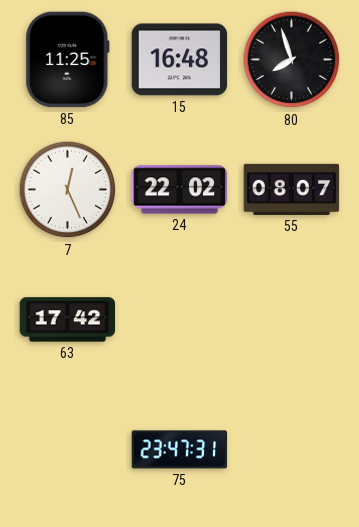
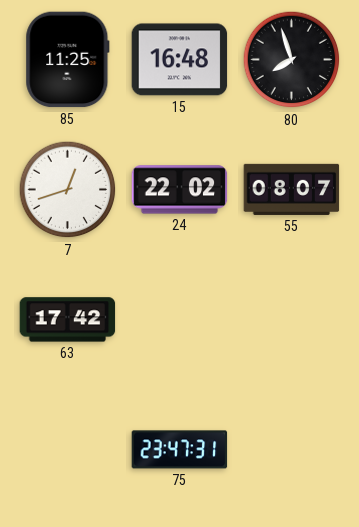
7: 12:26 -> 12:42
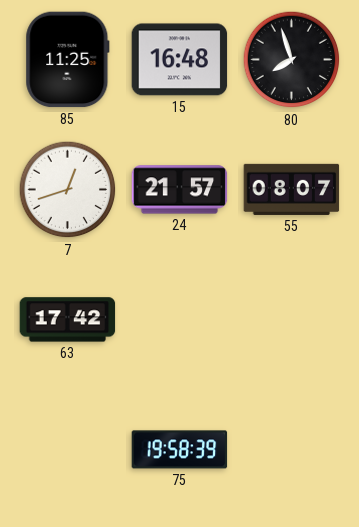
24: 22:02 -> 21:57
75: 23:47 -> 19:58
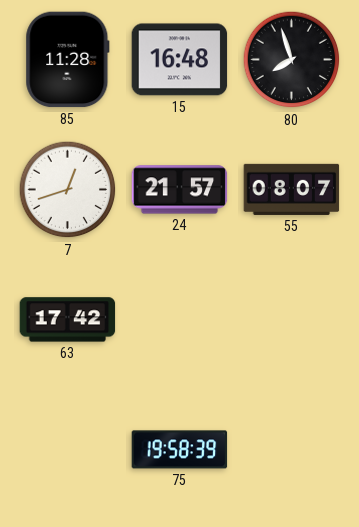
85: 11:25 -> 11:28
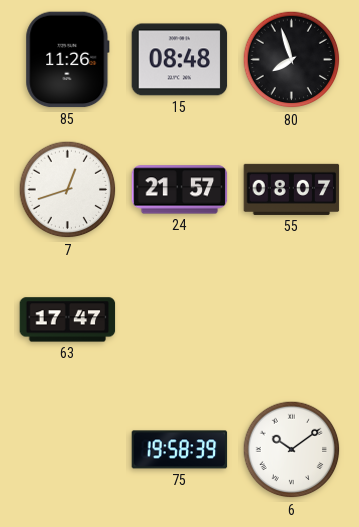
85: 11:28 -> 11:26
15: 16:48 -> 08:48
63: 17:42 -> 17:47
6: none -> 10:09
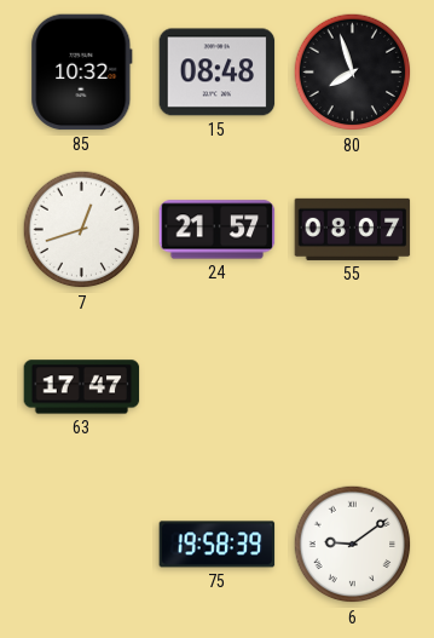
85: 11:26 -> 10:32
6: 10:09 -> 9:09
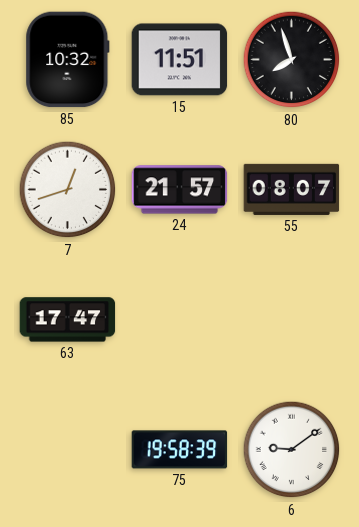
15: 08:48 -> 11:51
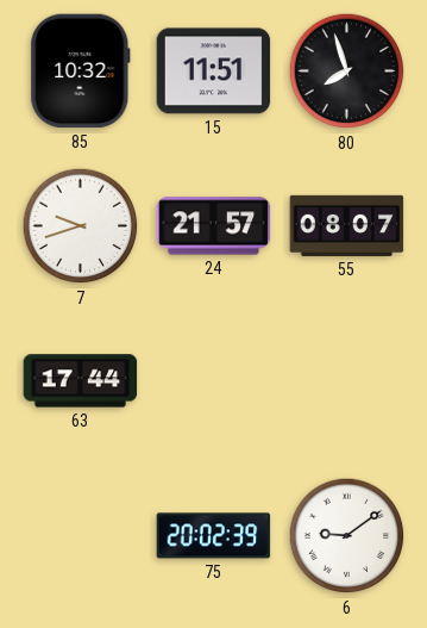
7: 12:42 -> 9:42
63: 17:47 -> 17:44
75: 19:58 -> 20:02
